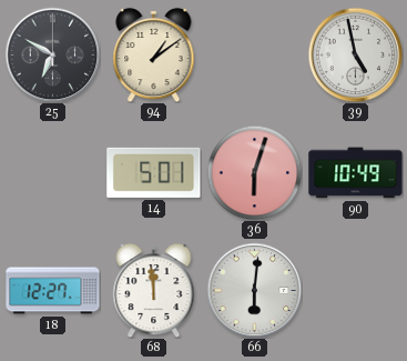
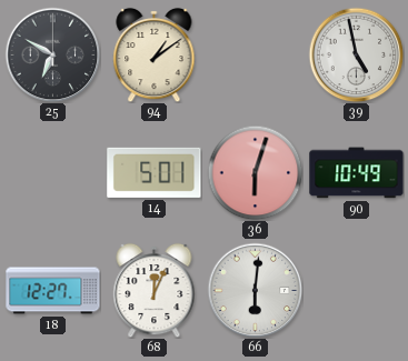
68: 11:59 -> 12:04
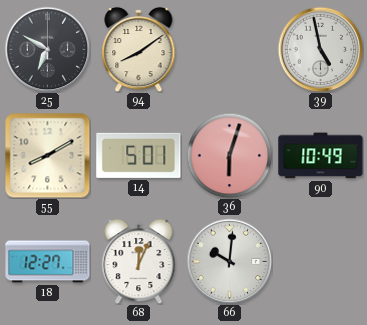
94: 1:09 -> 8:09
55: none -> 8:10
66: 6:01 -> 10:01
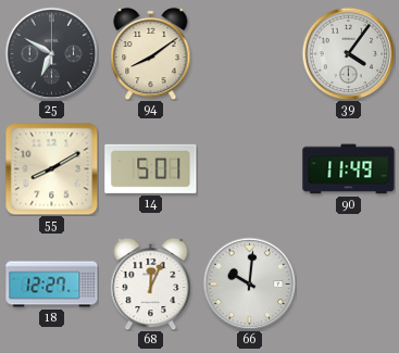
39: 4:58 -> 4:06
36: 6:03 -> none
90: 10:49 -> 11:49
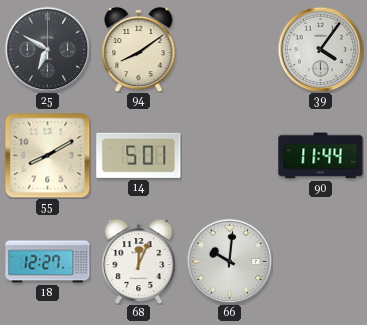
90: 11:49 -> 11:44
